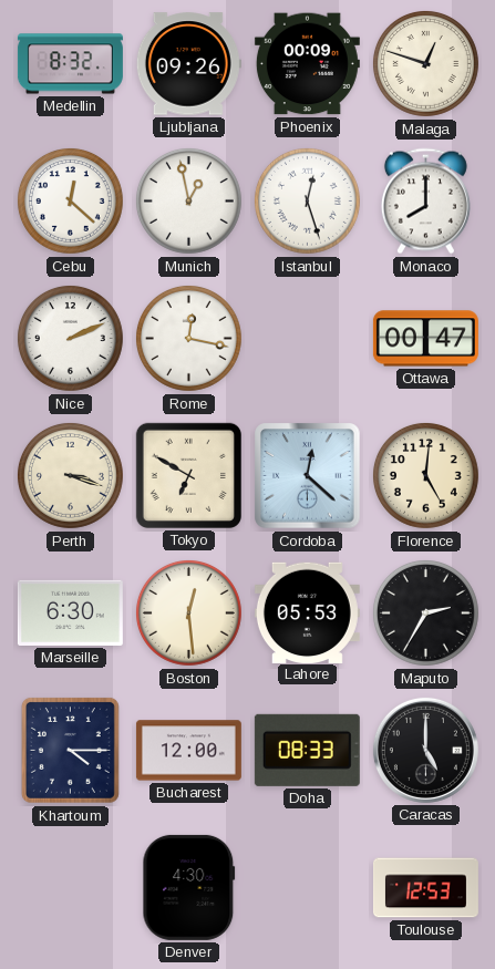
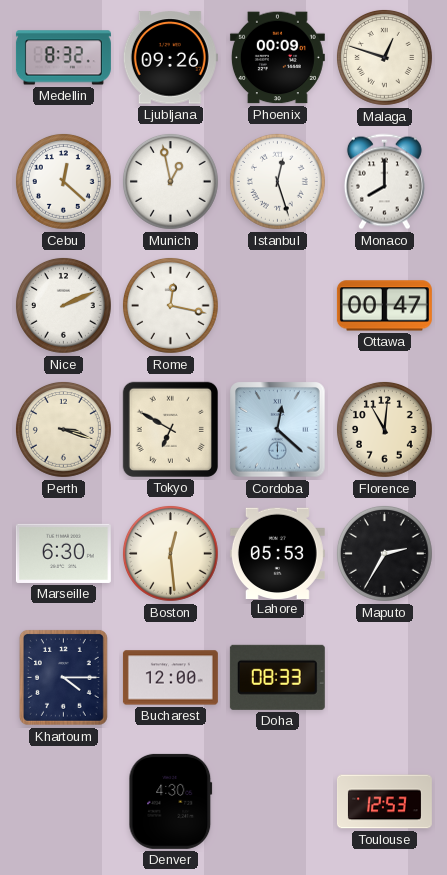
Florence: 5:01 -> 11:01
Caracas: 5:00 -> none
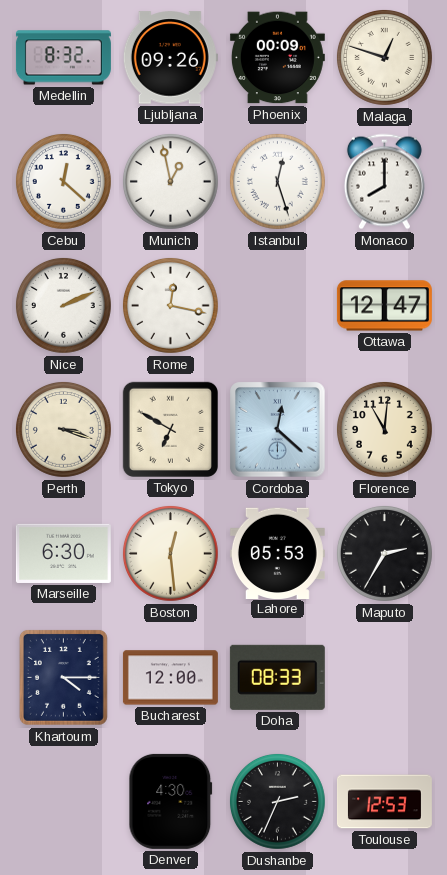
Ottawa: 00:47 -> 12:47
Dushanbe: none -> 2:34
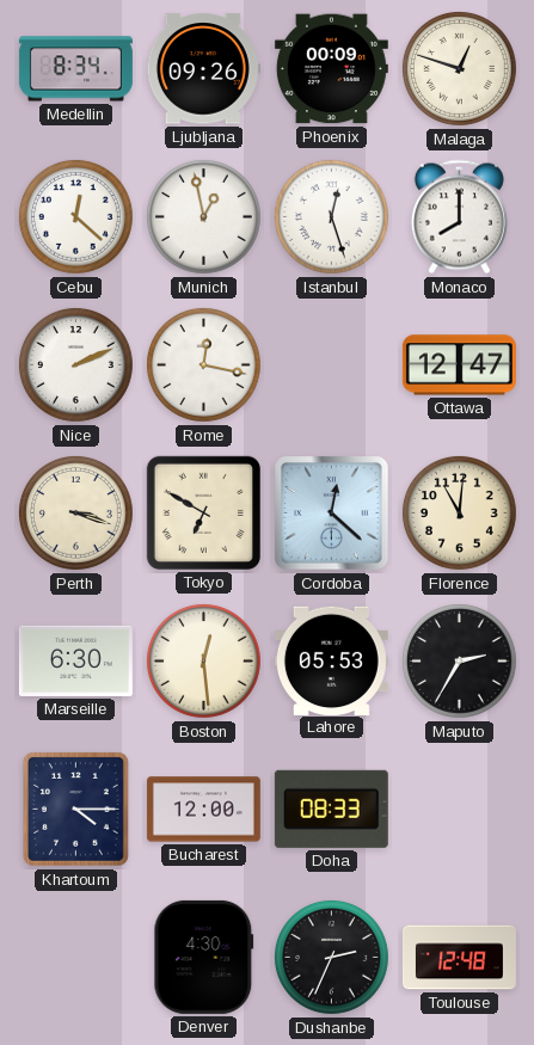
Medellin: 8:32 -> 8:34
Toulouse: 12:53 -> 12:48
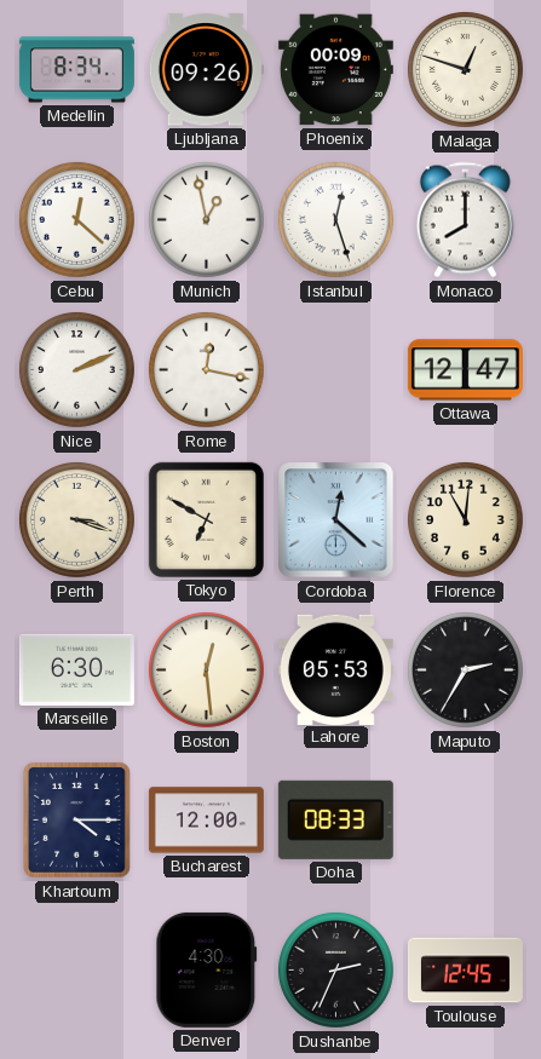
Toulouse: 12:48 -> 12:45
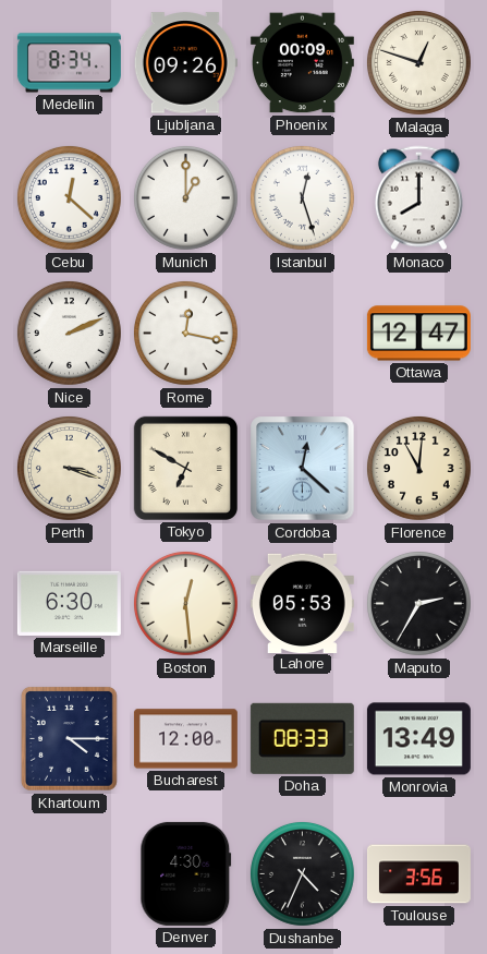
Munich: 12:58 -> 1:00
Monrovia: none -> 13:49
Dushanbe: 2:34 -> 4:34
Toulouse: 12:45 -> 3:56
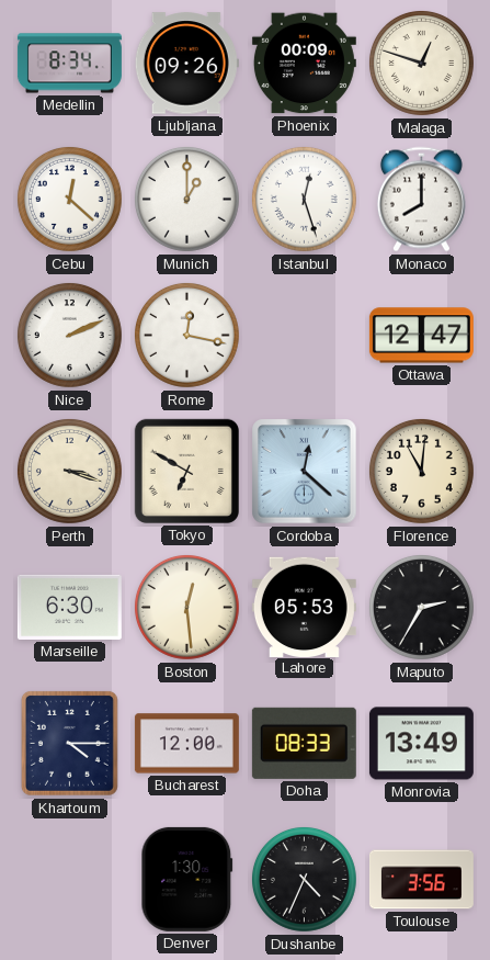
Denver: 4:30 -> 1:30
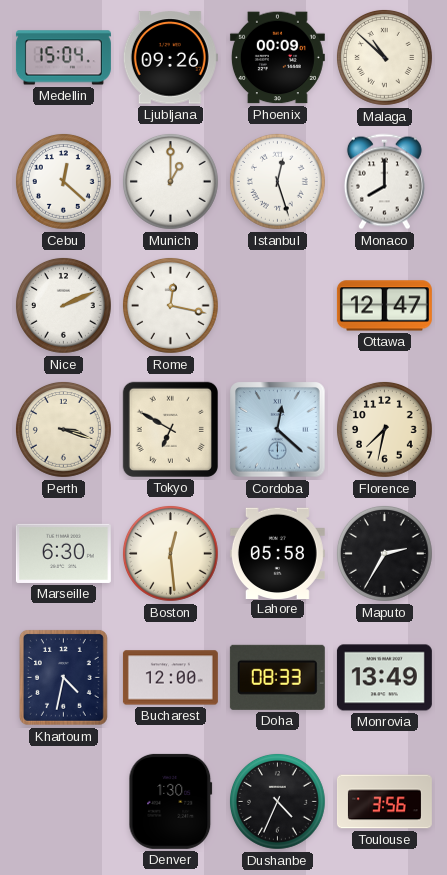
Medellin: 8:34 -> 15:04
Malaga: 12:48 -> 10:52
Florence: 11:01 -> 7:32
Lahore: 05:53 -> 05:58
Khartoum: 4:15 -> 4:32
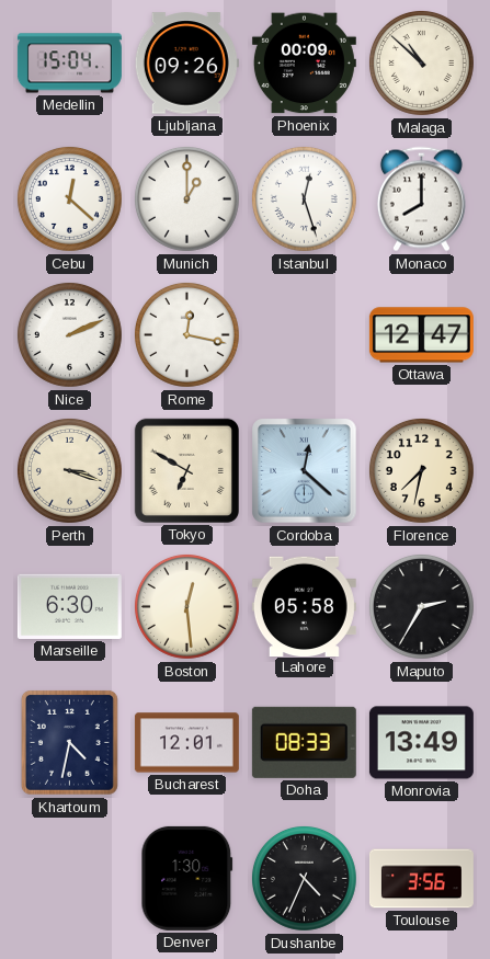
Bucharest: 12:00 -> 12:01
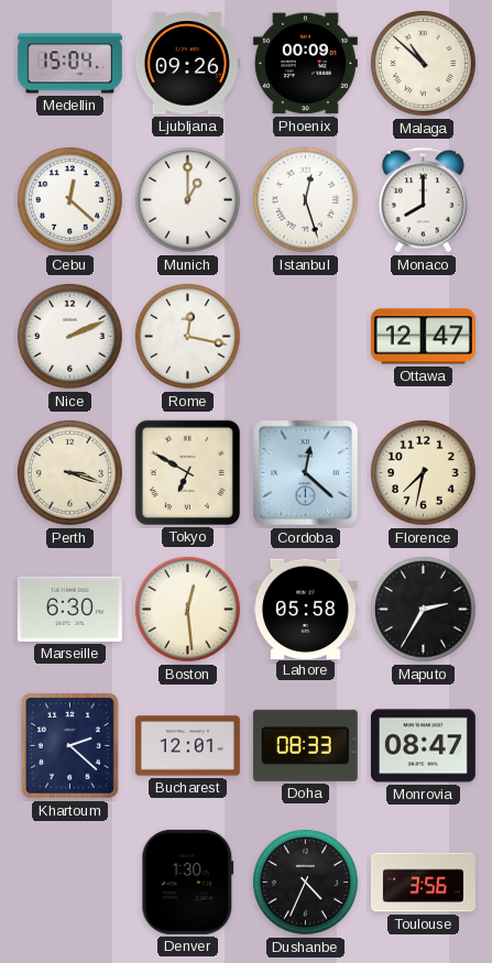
Khartoum: 4:32 -> 2:22
Monrovia: 13:49 -> 08:47
